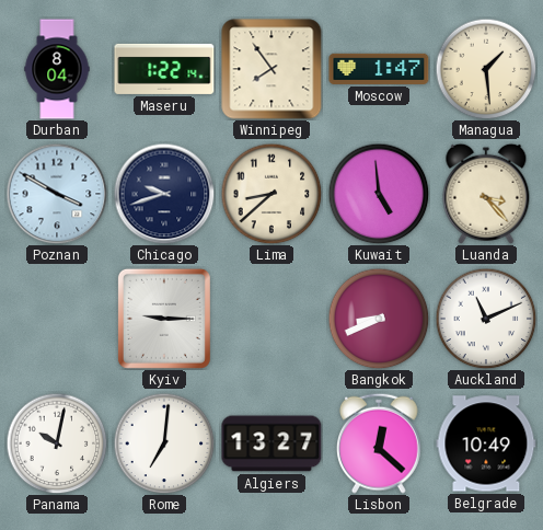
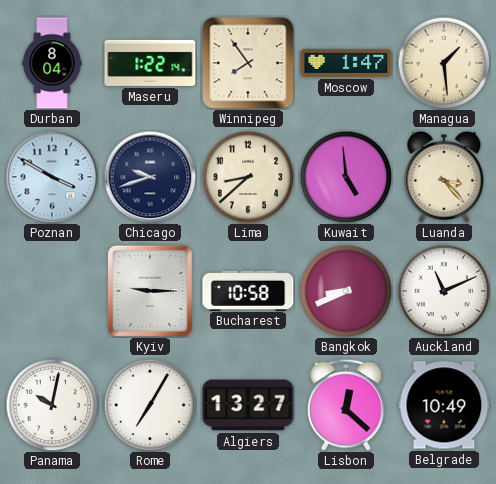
Bucharest: none -> 10:58
Rome: 7:01 -> 7:05
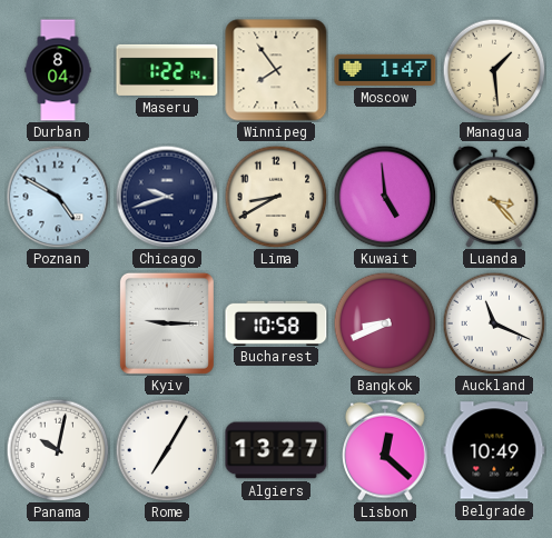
Poznan: 3:50 -> 4:50
Lima: 8:38 -> 8:40
Auckland: 11:11 -> 11:19
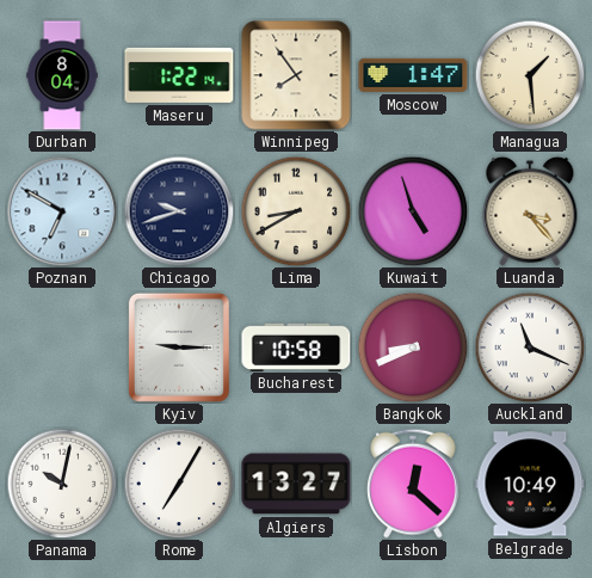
Poznan: 4:50 -> 6:50
Kuwait: 4:59 -> 4:57
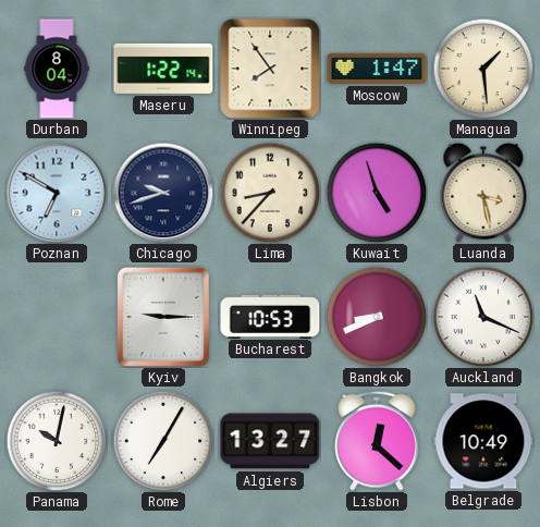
Lima: 8:40 -> 8:37
Luanda: 3:23 -> 3:28
Bucharest: 10:58 -> 10:53
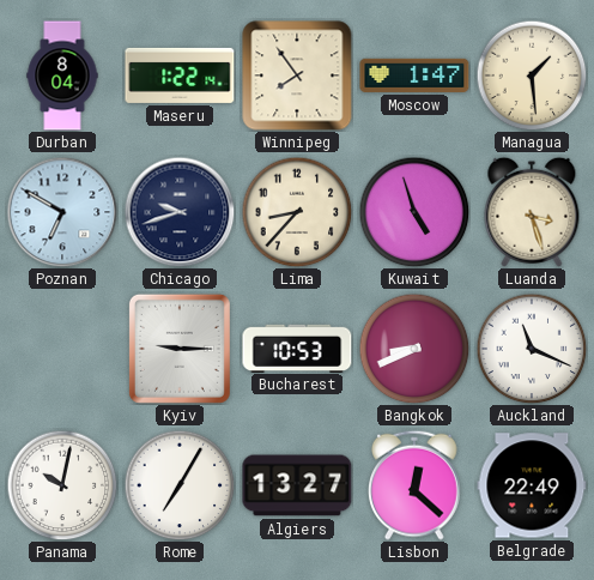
Luanda: 3:28 -> 3:27
Belgrade: 10:49 -> 22:49
